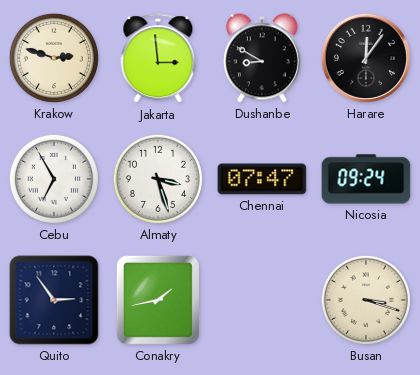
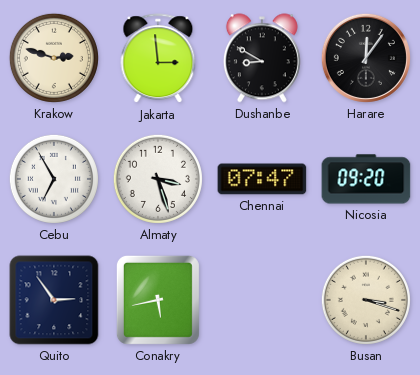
Nicosia: 09:24 -> 09:20
Conakry: 1:43 -> 5:43
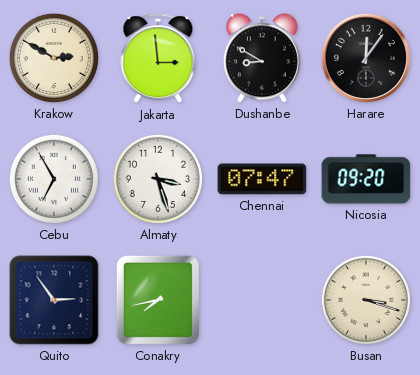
Krakow: 2:48 -> 2:50
Conakry: 5:43 -> 7:43
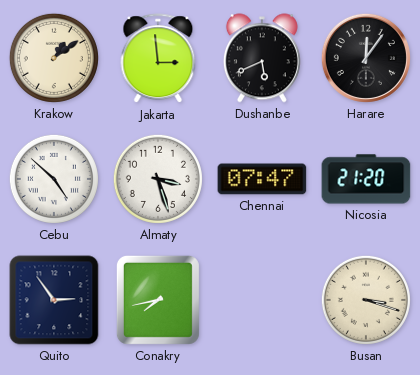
Krakow: 2:50 -> 1:09
Dushanbe: 8:50 -> 5:41
Cebu: 6:55 -> 4:52
Nicosia: 09:20 -> 21:20
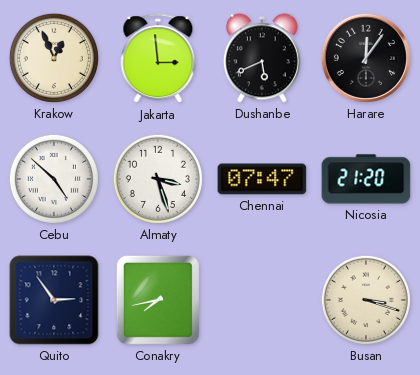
Krakow: 1:09 -> 12:56
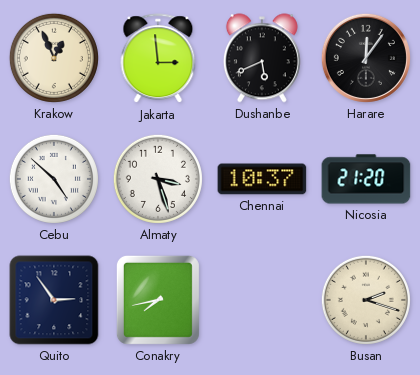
Chennai: 07:47 -> 10:37
Busan: 3:18 -> 2:18
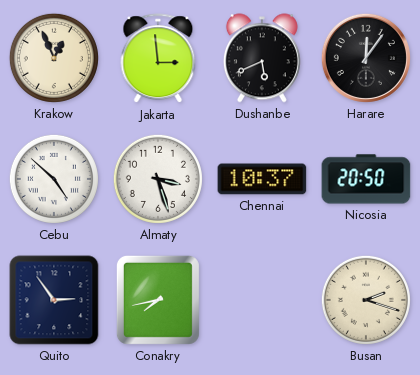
Nicosia: 21:20 -> 20:50
